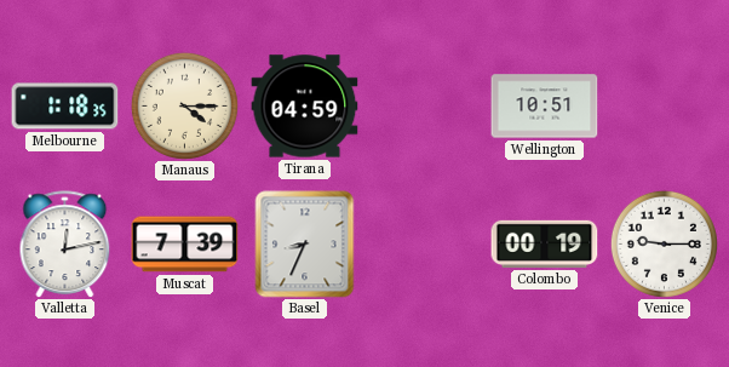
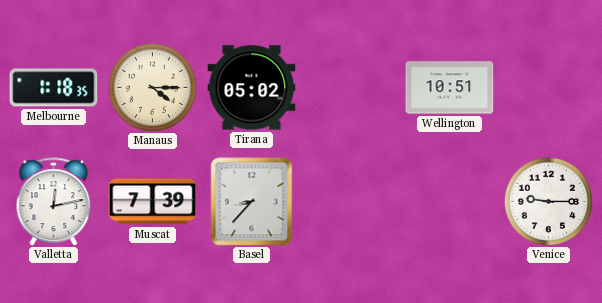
Tirana: 04:59 -> 05:02
Basel: 8:34 -> 8:37
Colombo: 00:19 -> none
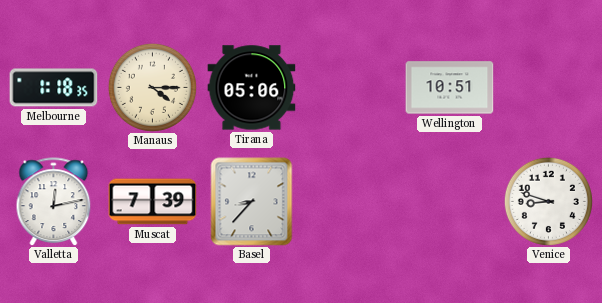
Tirana: 05:02 -> 05:06
Venice: 9:15 -> 8:48
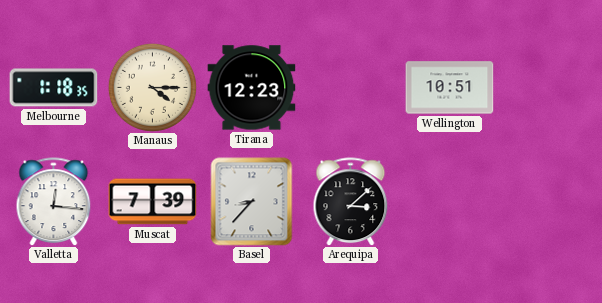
Tirana: 05:06 -> 12:23
Valletta: 12:13 -> 12:16
Arequipa: none -> 3:08
Venice: 8:48 -> none
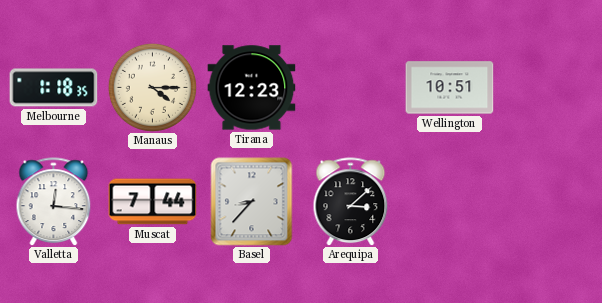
Muscat: 7:39 -> 7:44
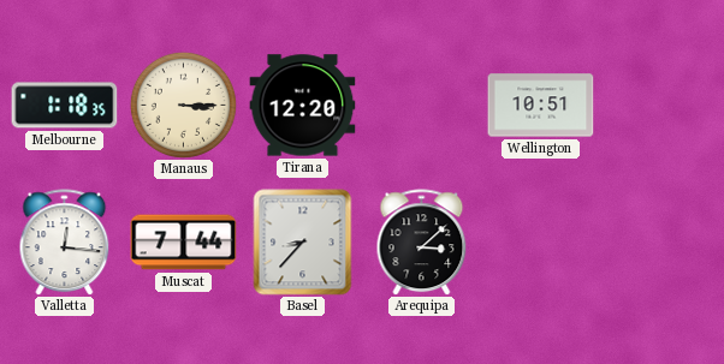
Manaus: 4:15 -> 3:15
Tirana: 12:23 -> 12:20
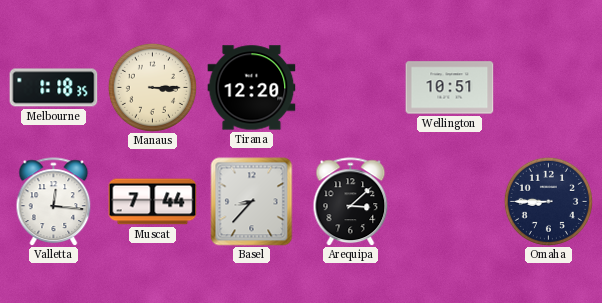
Omaha: none -> 8:45
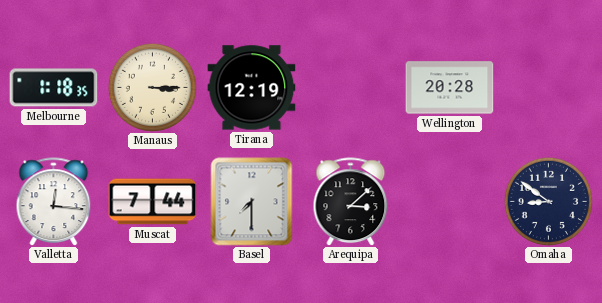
Tirana: 12:20 -> 12:19
Wellington: 10:51 -> 20:28
Basel: 8:37 -> 7:30
Omaha: 8:45 -> 8:51
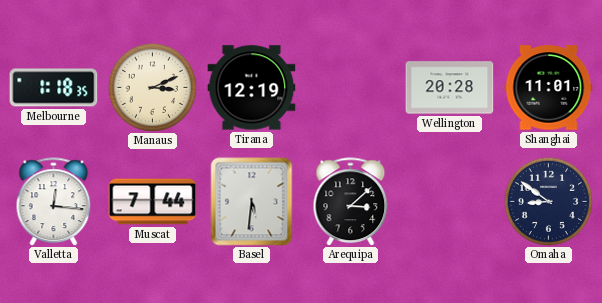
Manaus: 3:15 -> 3:11
Shanghai: none -> 11:01
Basel: 7:30 -> 5:31
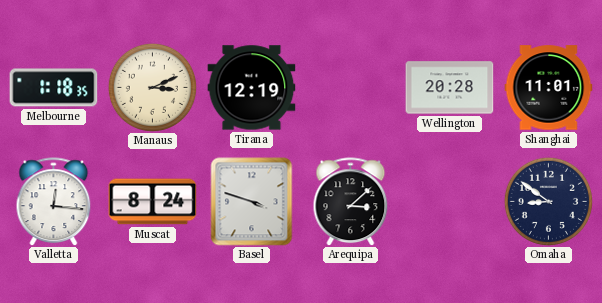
Muscat: 7:44 -> 8:24
Basel: 5:31 -> 3:48
